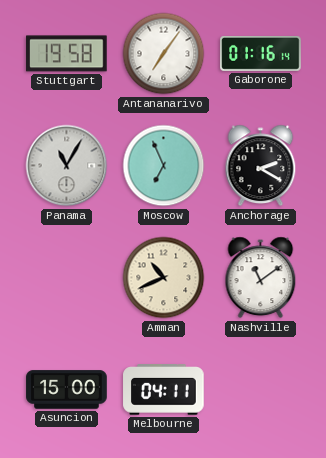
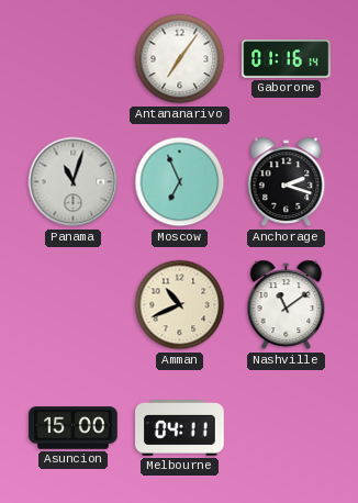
Stuttgart: 19:58 -> none
Panama: 11:05 -> 11:03
Anchorage: 2:20 -> 2:18
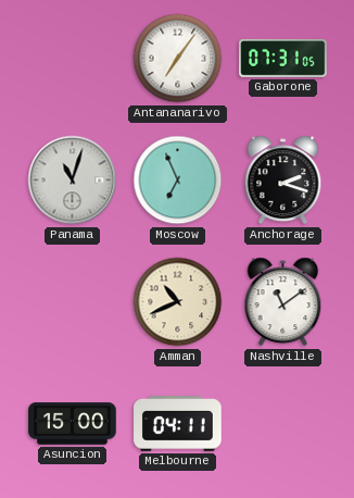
Gaborone: 01:16 -> 07:31
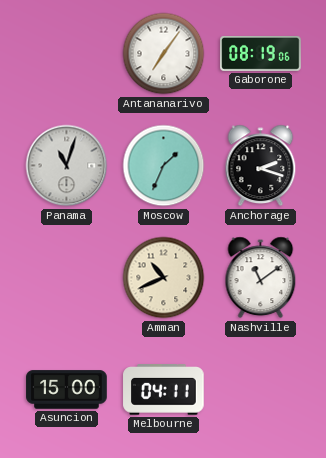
Gaborone: 07:31 -> 08:19
Moscow: 6:56 -> 1:34
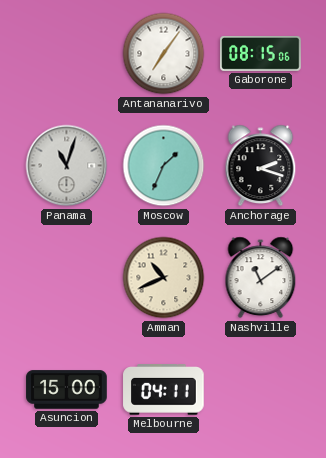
Gaborone: 08:19 -> 08:15
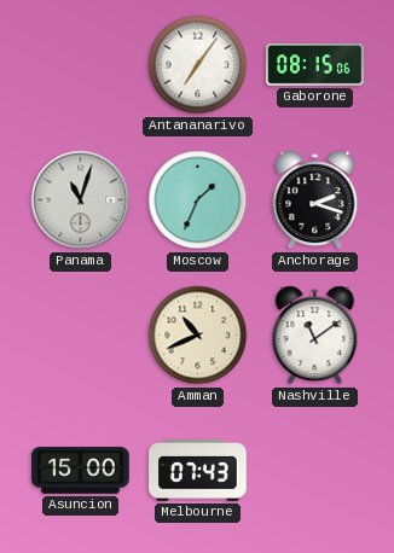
Melbourne: 04:11 -> 07:43
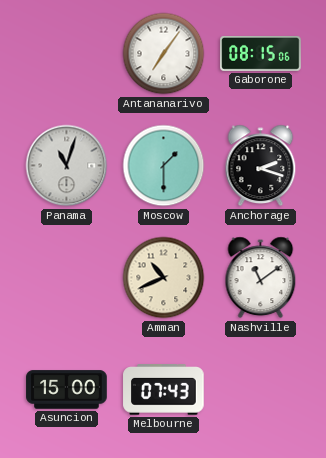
Moscow: 1:34 -> 1:30
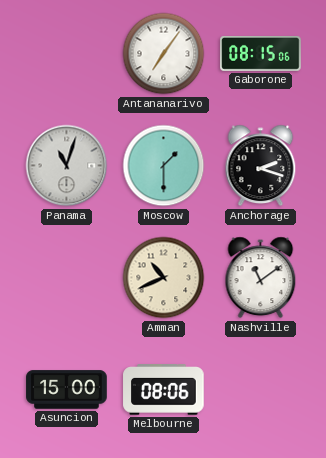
Melbourne: 07:43 -> 08:06
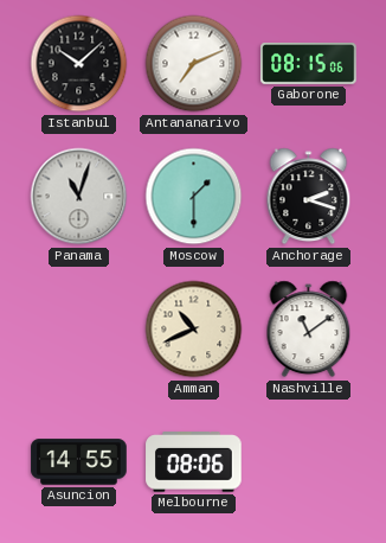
Istanbul: none -> 10:08
Antananarivo: 7:06 -> 7:11
Asuncion: 15:00 -> 14:55
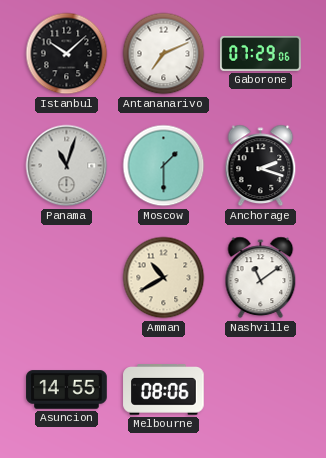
Gaborone: 08:15 -> 07:29
Amman: 10:41 -> 10:40
